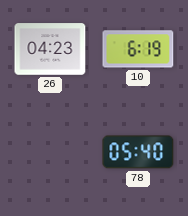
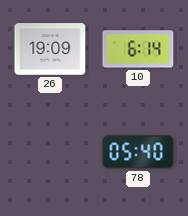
26: 04:23 -> 19:09
10: 6:19 -> 6:14
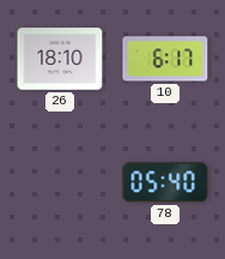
26: 19:09 -> 18:10
10: 6:14 -> 6:17
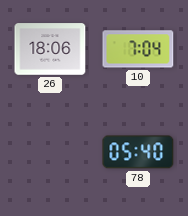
26: 18:10 -> 18:06
10: 6:17 -> 7:04
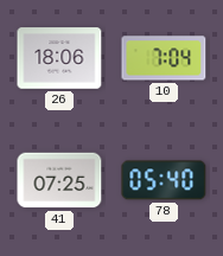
41: none -> 07:25
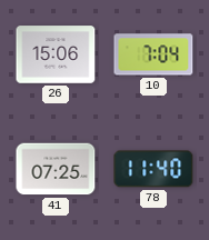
26: 18:06 -> 15:06
78: 05:40 -> 11:40
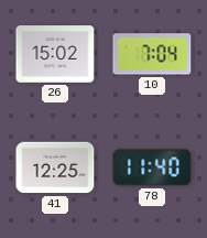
26: 15:06 -> 15:02
41: 07:25 -> 12:25
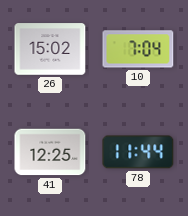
78: 11:40 -> 11:44
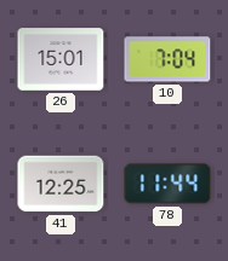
26: 15:02 -> 15:01
